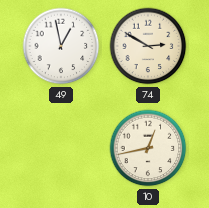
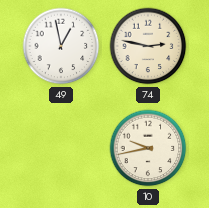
74: 2:50 -> 2:47
10: 12:43 -> 9:43
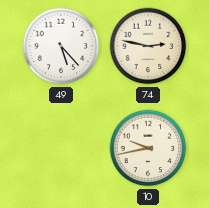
49: 12:58 -> 5:23
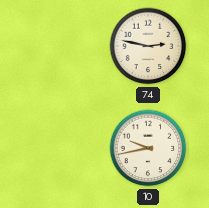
49: 5:23 -> none
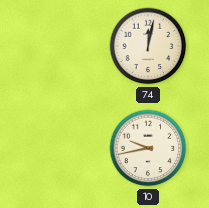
74: 2:47 -> 12:02
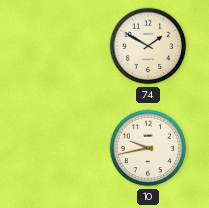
74: 12:02 -> 1:50
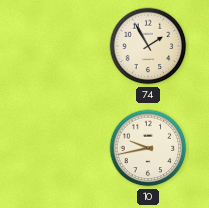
74: 1:50 -> 1:55
